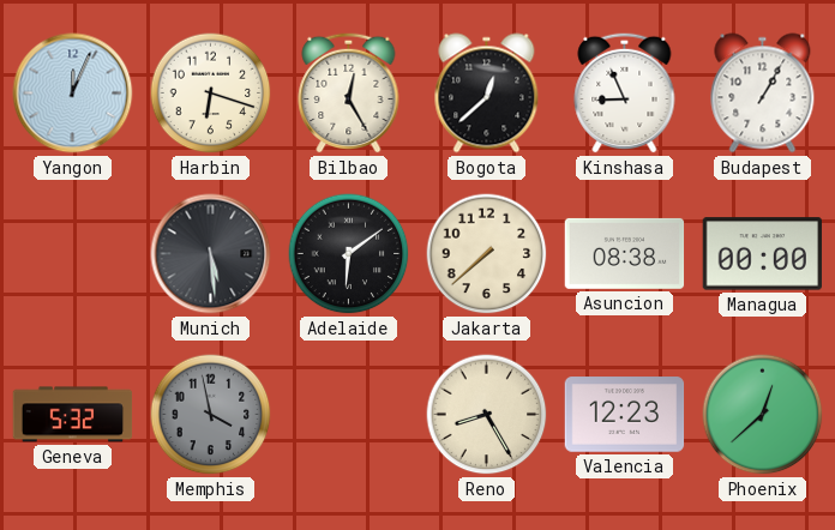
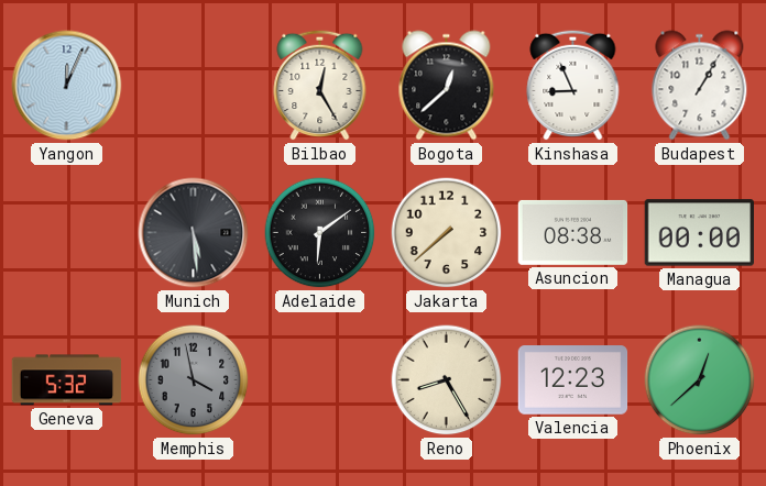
Harbin: 6:18 -> none
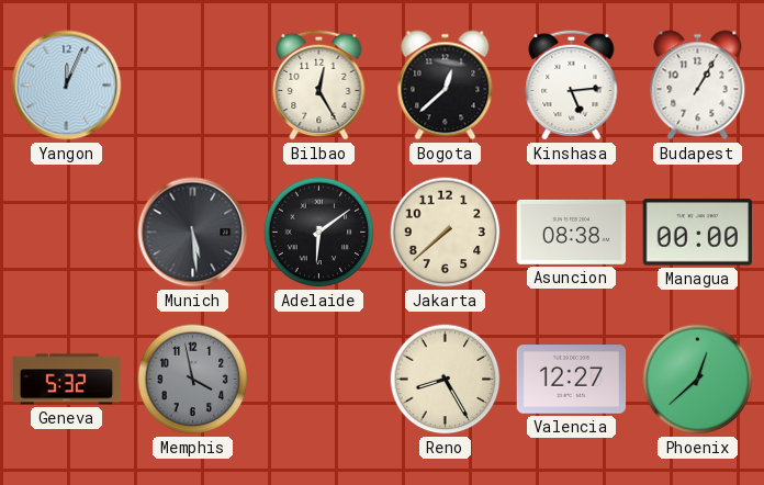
Kinshasa: 8:56 -> 5:14
Valencia: 12:23 -> 12:27
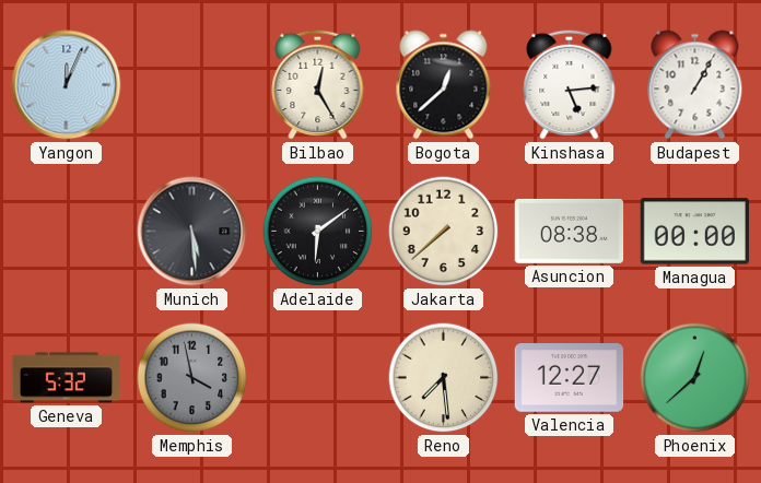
Reno: 8:25 -> 7:29
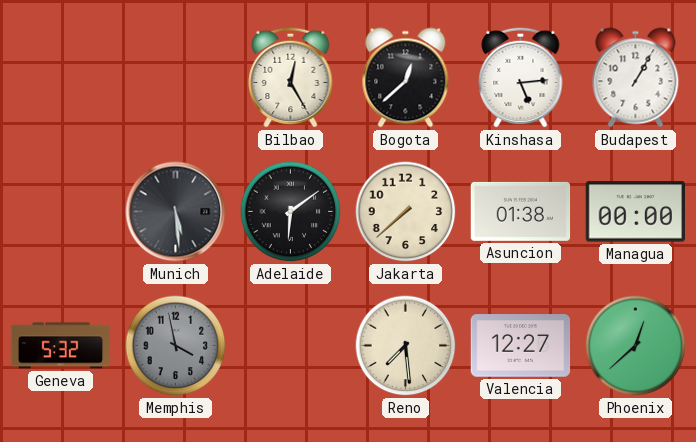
Yangon: 12:04 -> none
Asuncion: 08:38 -> 01:38
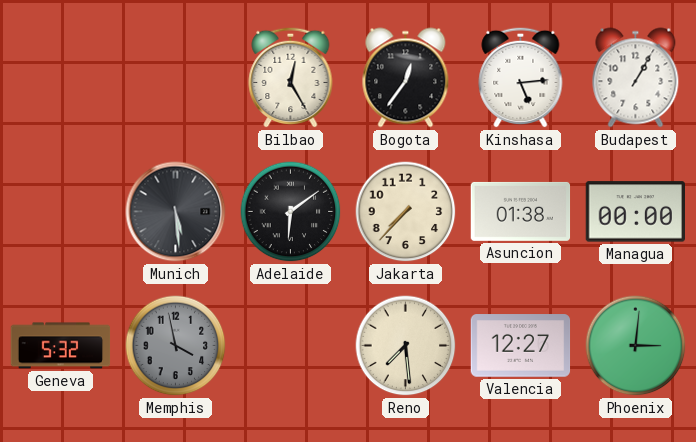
Bogota: 12:38 -> 12:36
Jakarta: 7:38 -> 7:37
Phoenix: 12:38 -> 3:01
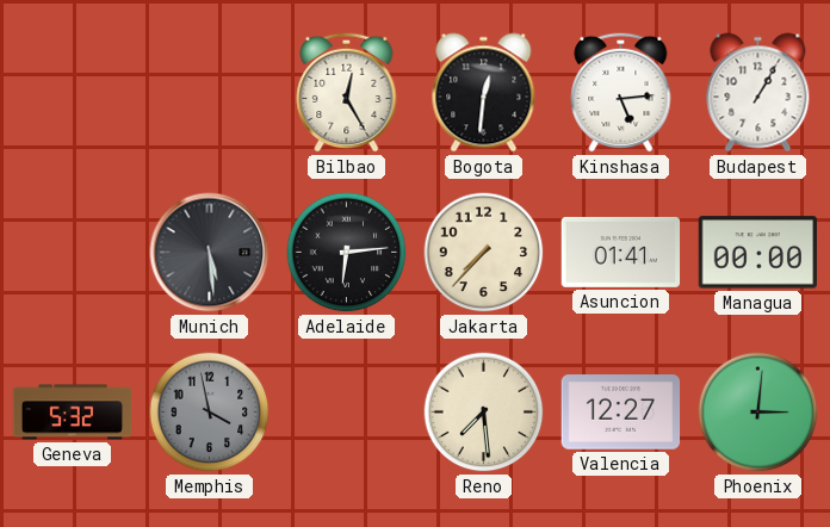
Bogota: 12:36 -> 12:31
Adelaide: 6:09 -> 6:14
Asuncion: 01:38 -> 01:41
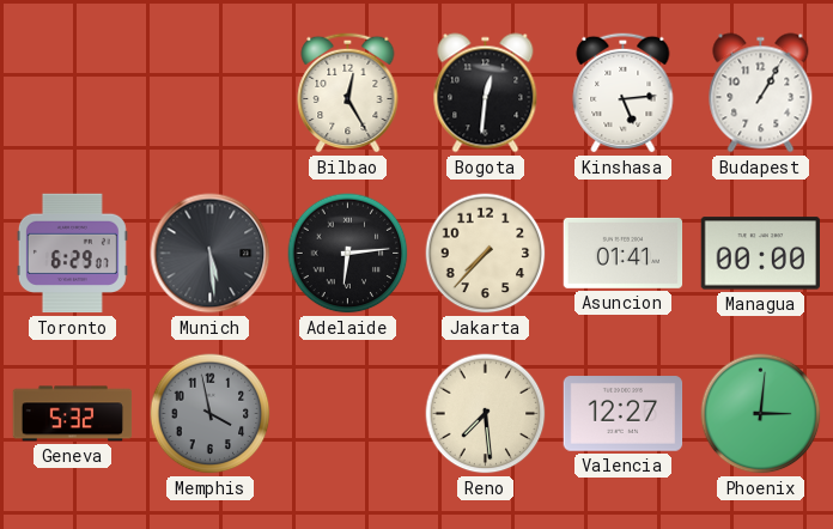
Toronto: none -> 6:29
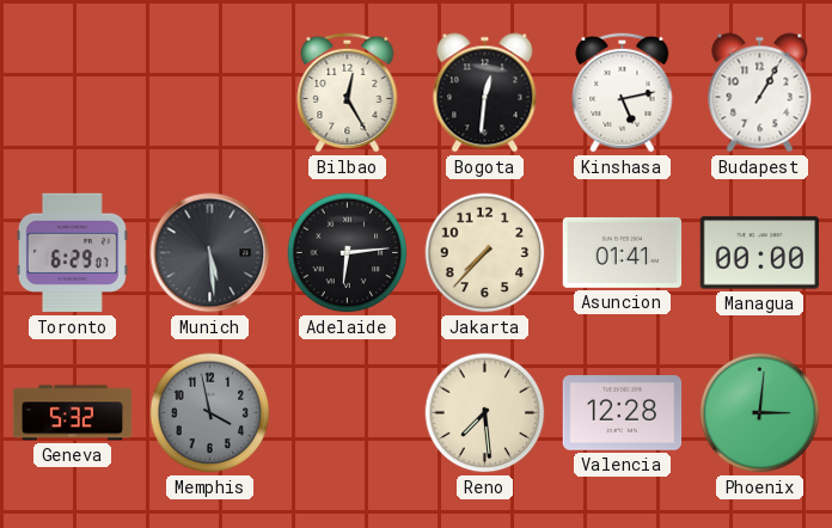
Kinshasa: 5:14 -> 5:13
Valencia: 12:27 -> 12:28
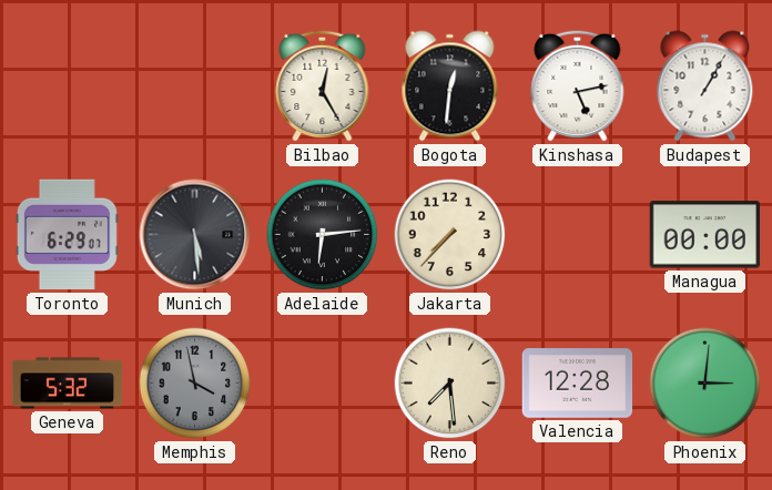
Asuncion: 01:41 -> none
